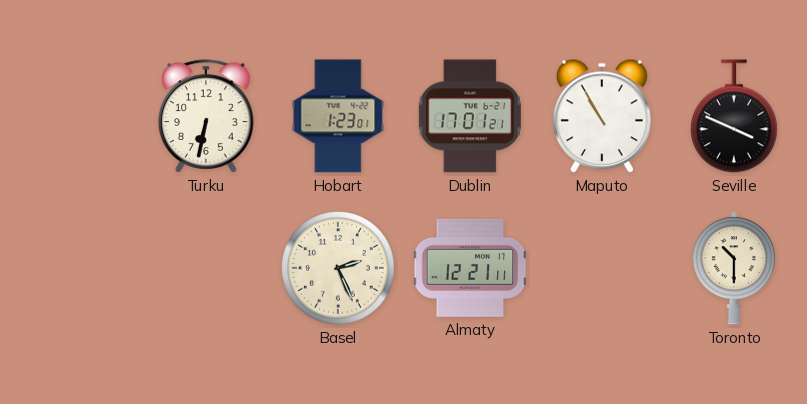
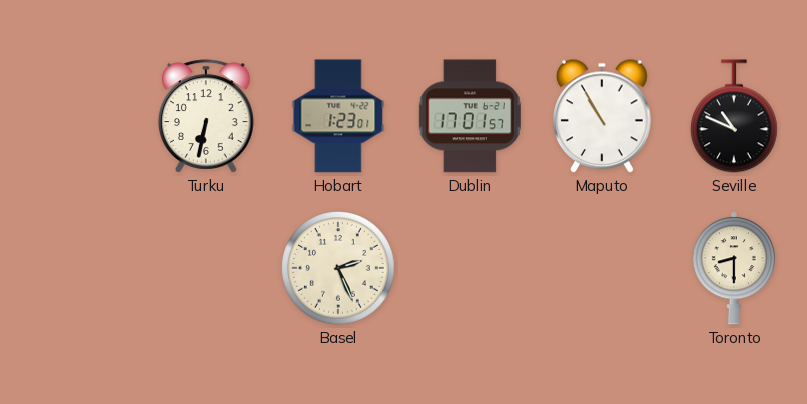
Dublin: 17:01:21 -> 17:01:57
Seville: 3:49 -> 10:49
Almaty: 12:21 -> none
Toronto: 10:30 -> 8:30
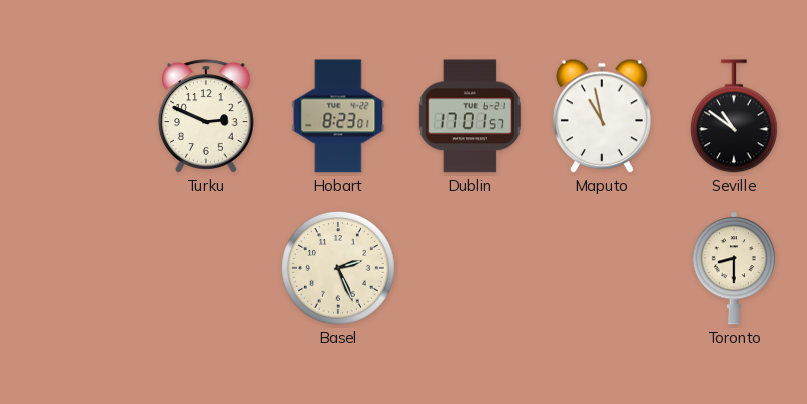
Turku: 6:32 -> 2:49
Hobart: 1:23 -> 8:23
Maputo: 10:55 -> 10:58
Seville: 10:49 -> 10:51
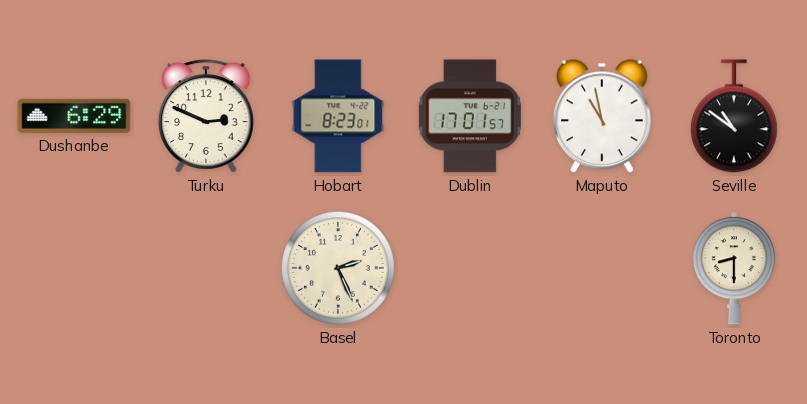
Dushanbe: none -> 6:29
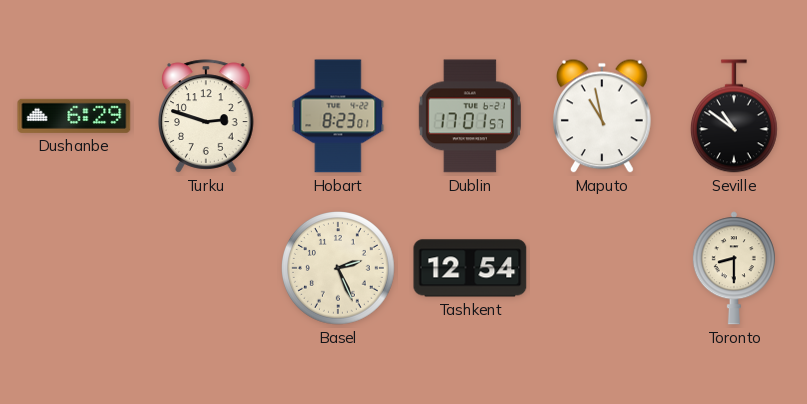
Turku: 2:49 -> 2:48
Tashkent: none -> 12:54
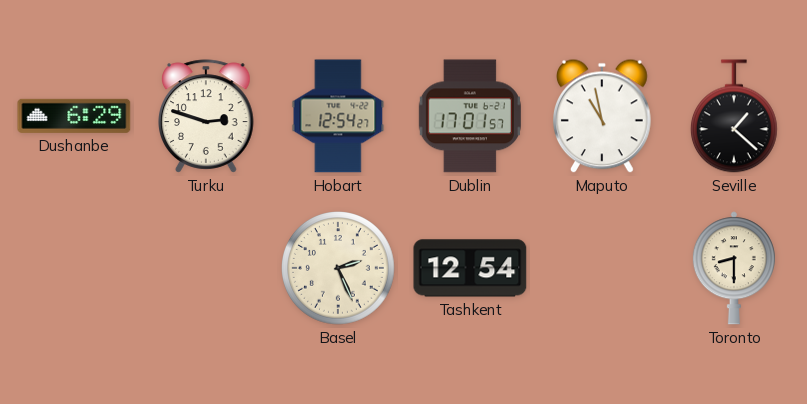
Hobart: 8:23 -> 12:54
Seville: 10:51 -> 1:22
